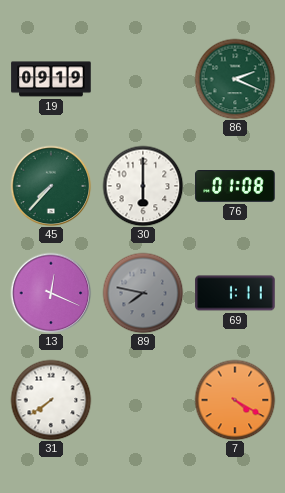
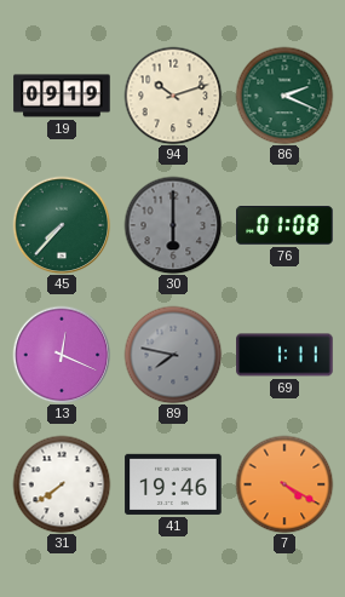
94: none -> 10:12
30 dial: white -> grey
41: none -> 19:46
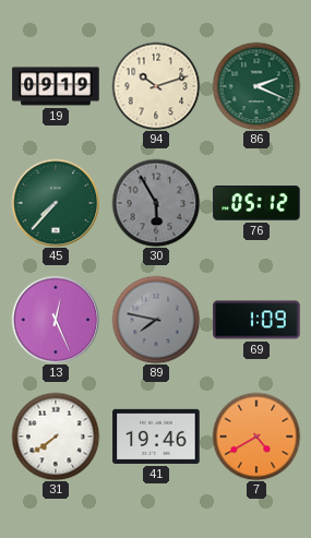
30: 6:00 -> 5:55
76: 01:08 -> 05:12
13: 12:19 -> 12:26
69: 1:11 -> 1:09
7: 4:20 -> 4:40
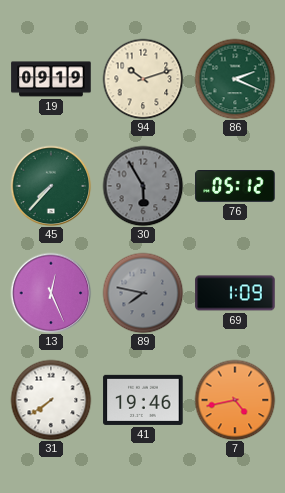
7: 4:40 -> 4:43
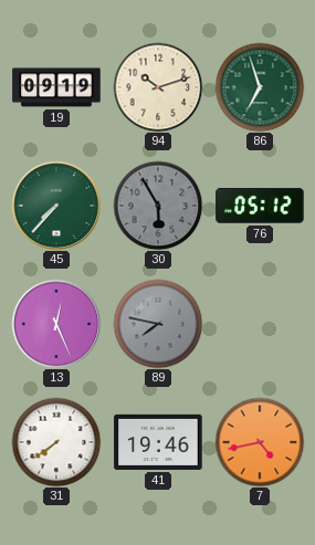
86: 2:19 -> 6:57
69: 1:09 -> none
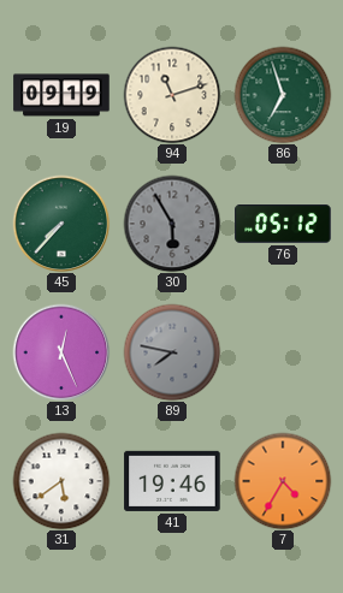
94: 10:12 -> 11:12
31: 7:39 -> 5:39
7: 4:43 -> 4:35
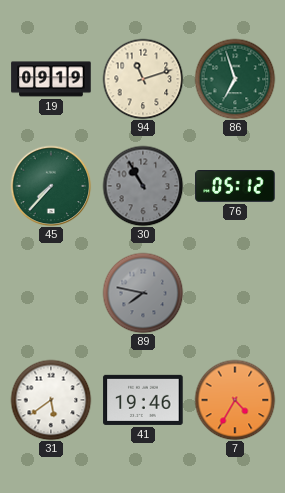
30: 5:55 -> 10:55
13: 12:26 -> none
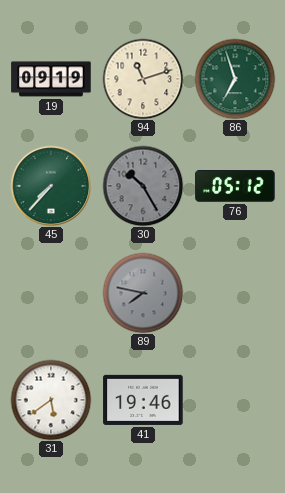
30: 10:55 -> 10:25
7: 4:35 -> none
